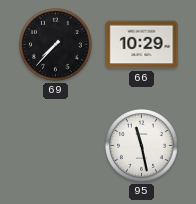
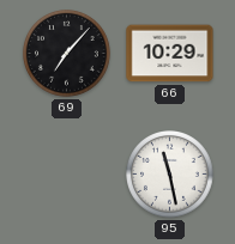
69: 7:37 -> 7:07
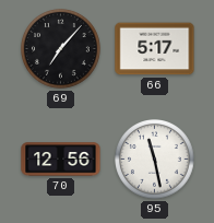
66: 10:29 -> 5:17
70: none -> 12:56
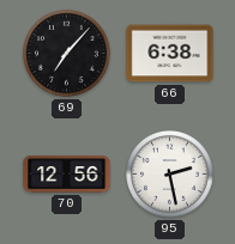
66: 5:17 -> 6:38
95: 11:28 -> 2:28
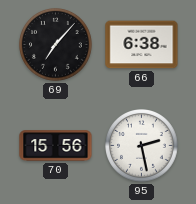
70: 12:56 -> 15:56
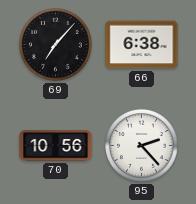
70: 15:56 -> 10:56
95: 2:28 -> 2:23
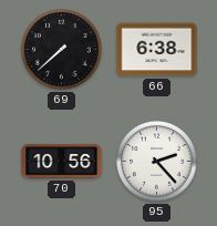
69: 7:07 -> 7:38
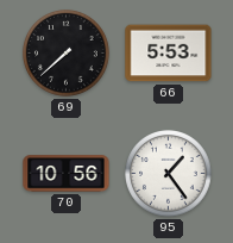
66: 6:38 -> 5:53
95: 2:23 -> 1:24
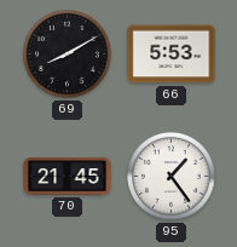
69: 7:38 -> 8:10
70: 10:56 -> 21:45
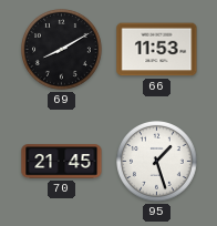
66: 5:53 -> 11:53
95: 1:24 -> 1:27
